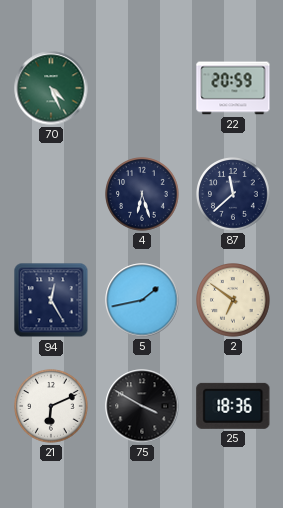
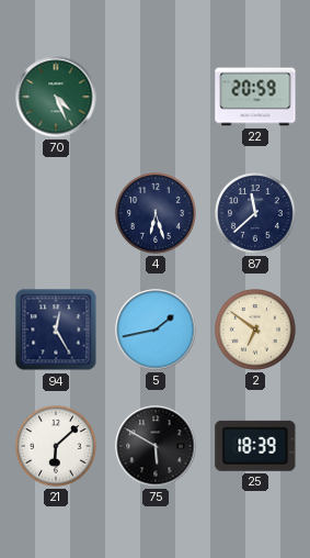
21: 6:11 -> 6:08
75: 3:50 -> 5:50
25: 18:36 -> 18:39
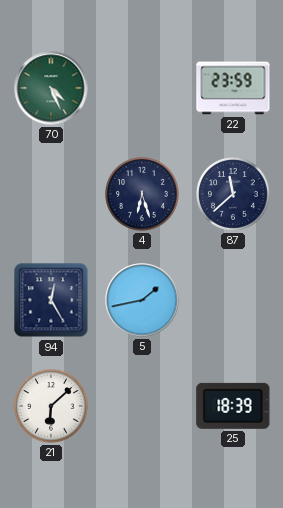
22: 20:59 -> 23:59
2: 6:51 -> none
75: 5:50 -> none
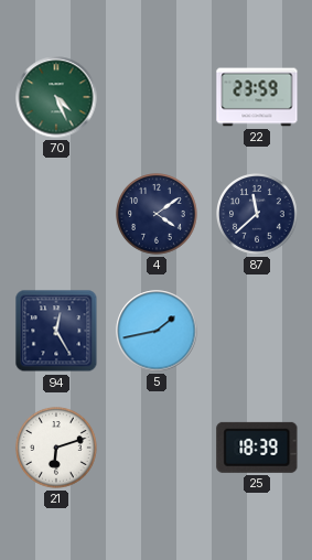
4: 6:27 -> 4:09
21: 6:08 -> 6:12
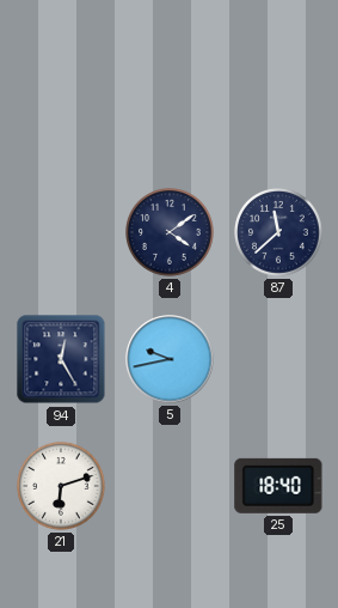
70: 4:26 -> none
22: 23:59 -> none
5: 1:43 -> 9:43
25: 18:39 -> 18:40
